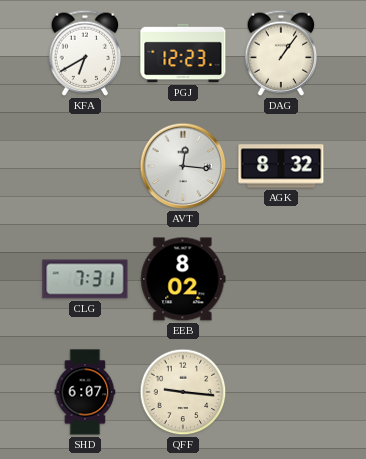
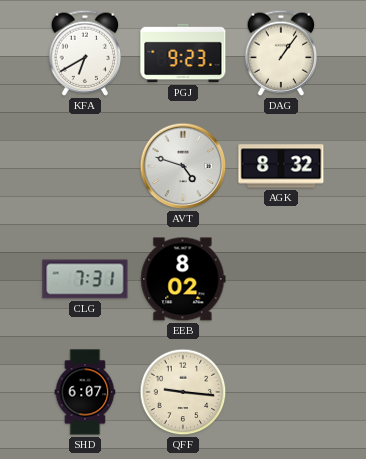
PGJ: 12:23 -> 9:23
AVT: 12:16 -> 4:48
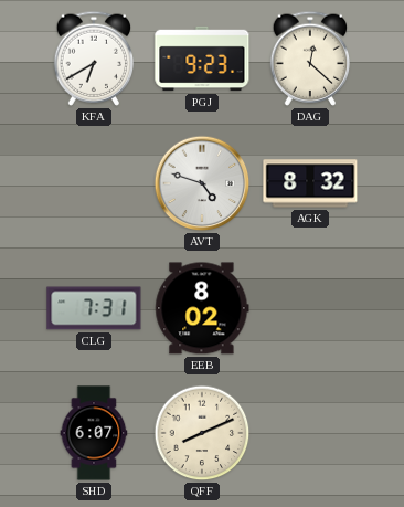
DAG: 1:06 -> 12:22
QFF: 9:16 -> 8:11
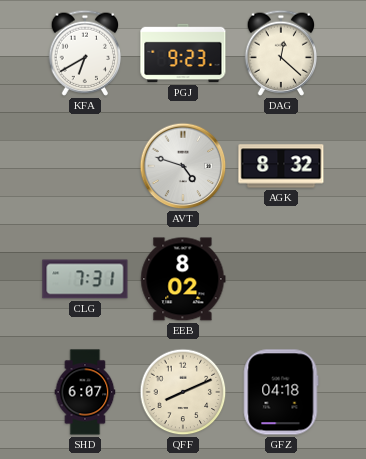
GFZ: none -> 04:18
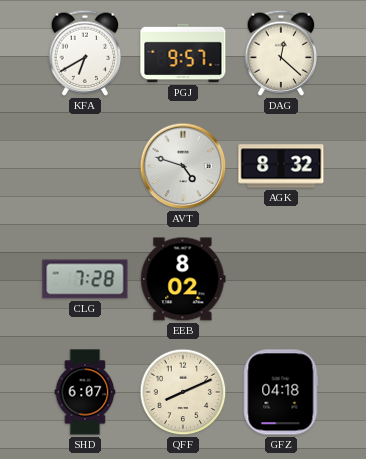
PGJ: 9:23 -> 9:57
CLG: 7:31 -> 7:28
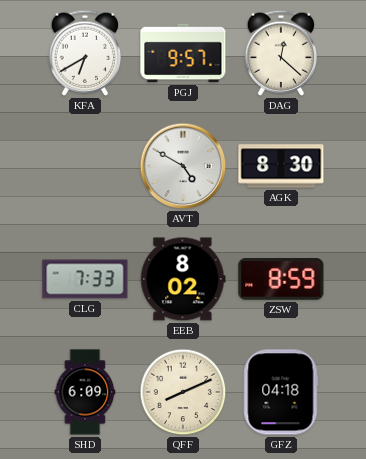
AVT: 4:48 -> 4:50
AGK: 8:32 -> 8:30
CLG: 7:28 -> 7:33
ZSW: none -> 8:59
SHD: 6:07 -> 6:09
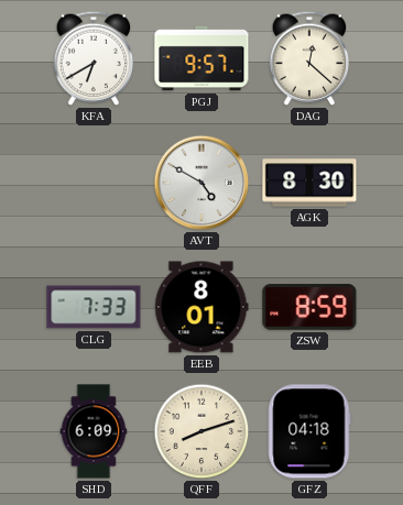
EEB: 8:02 -> 8:01
QFF: 8:11 -> 8:12
